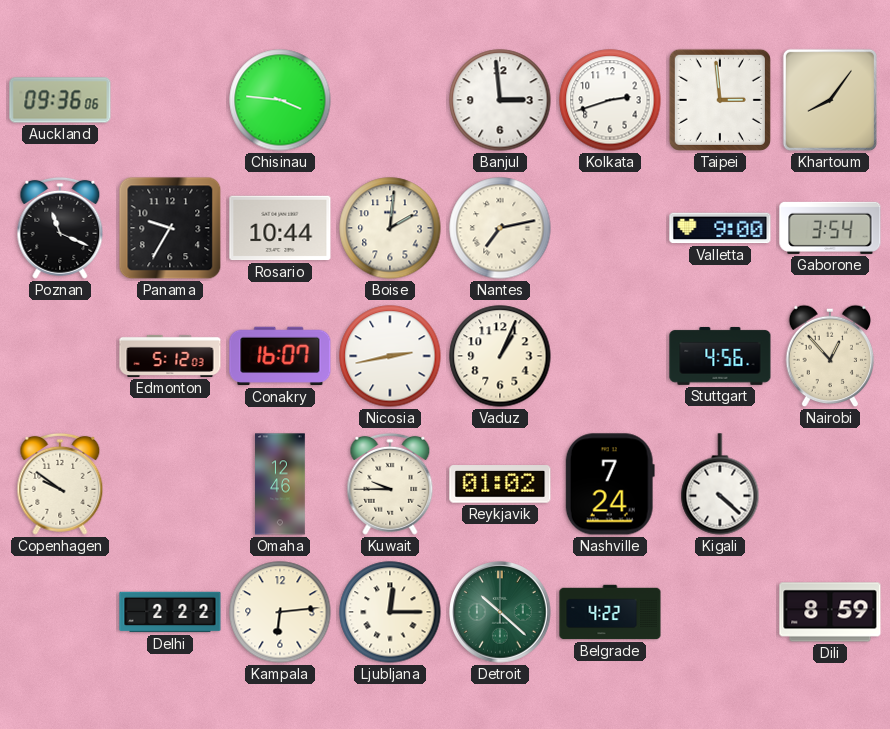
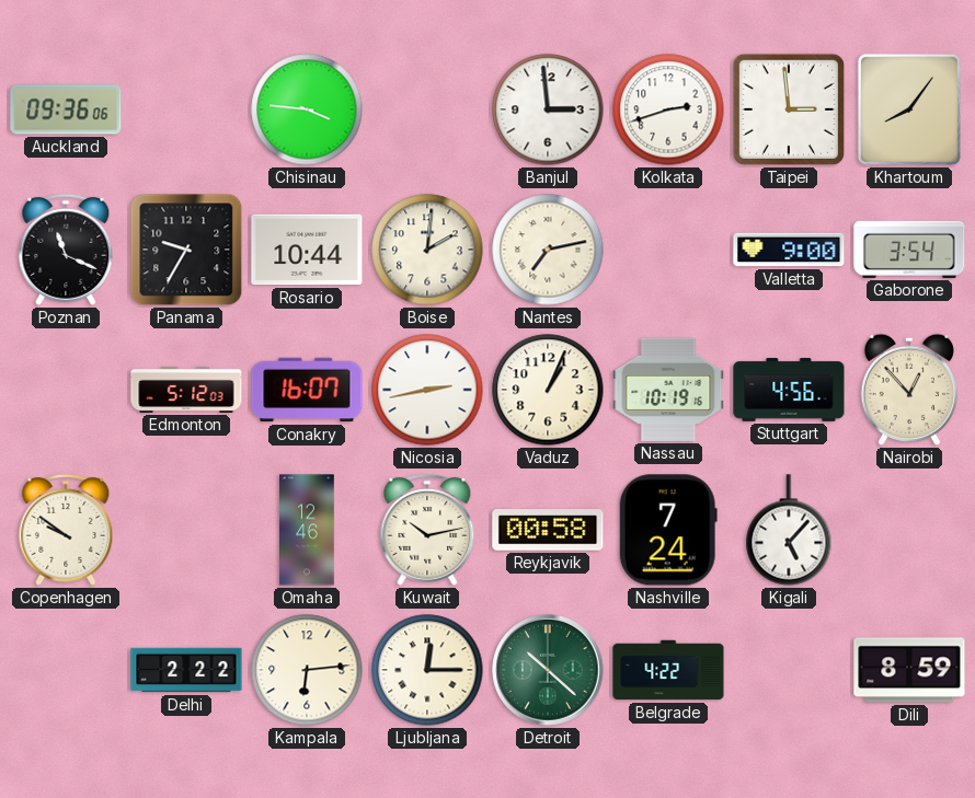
Nassau: none -> 10:19
Kuwait: 9:45 -> 10:13
Reykjavik: 01:02 -> 00:58
Kigali: 4:22 -> 5:07
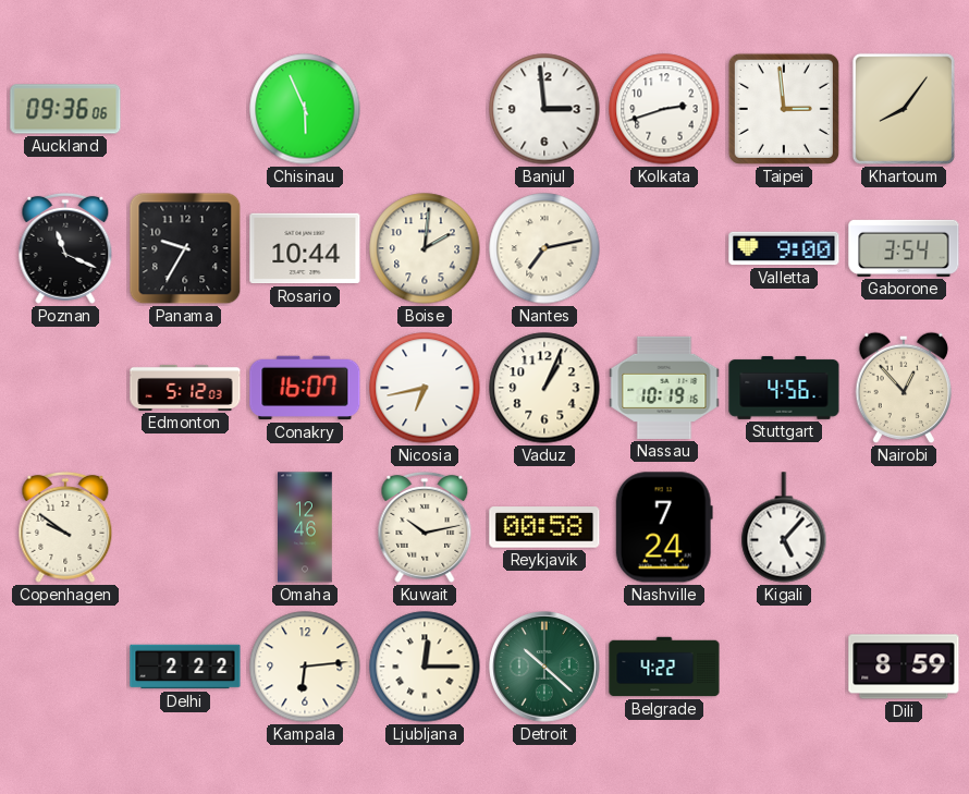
Chisinau: 3:46 -> 5:56
Nicosia: 2:43 -> 6:43
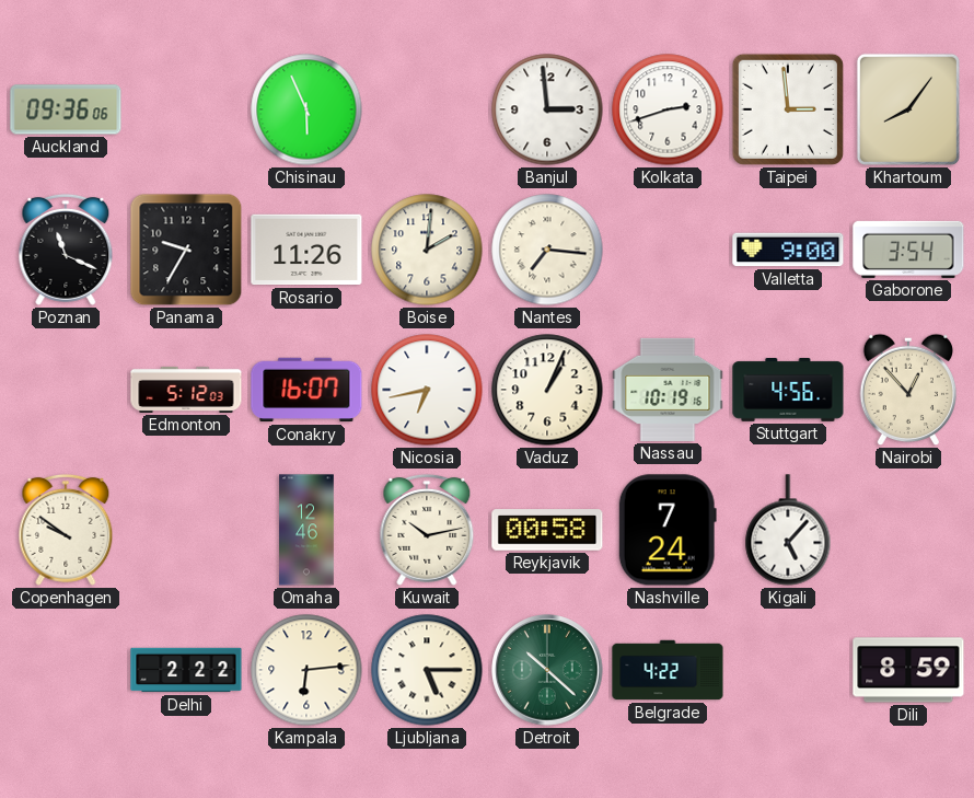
Rosario: 10:44 -> 11:26
Nantes: 7:13 -> 7:16
Ljubljana: 12:15 -> 5:15
